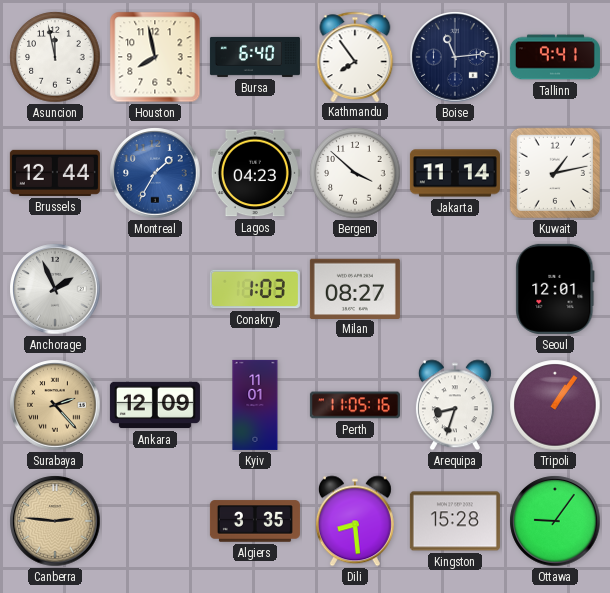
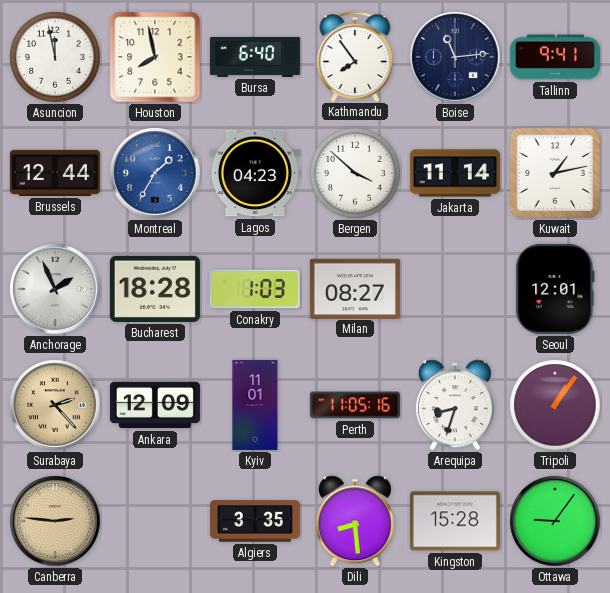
Bucharest: none -> 18:28
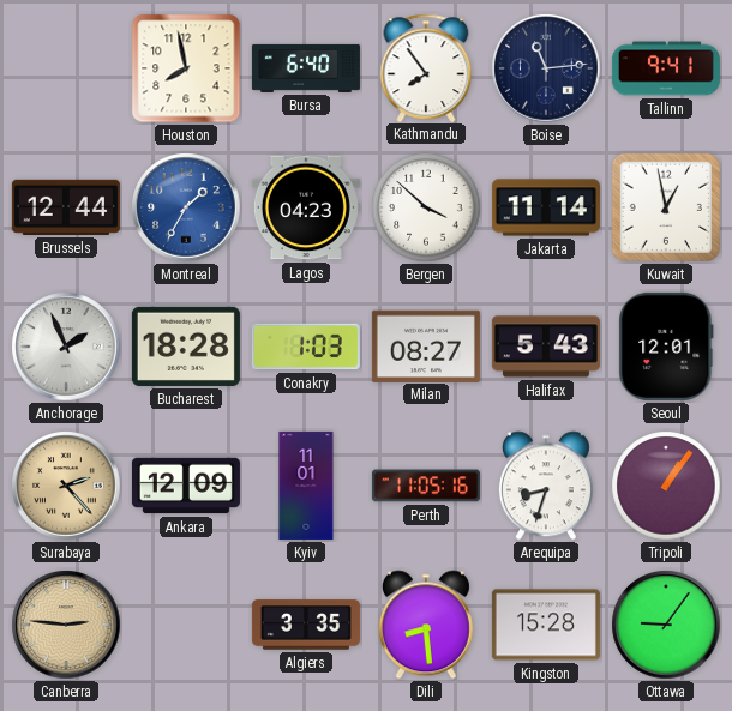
Asuncion: 11:58 -> none
Kuwait: 1:13 -> 12:58
Halifax: none -> 5:43
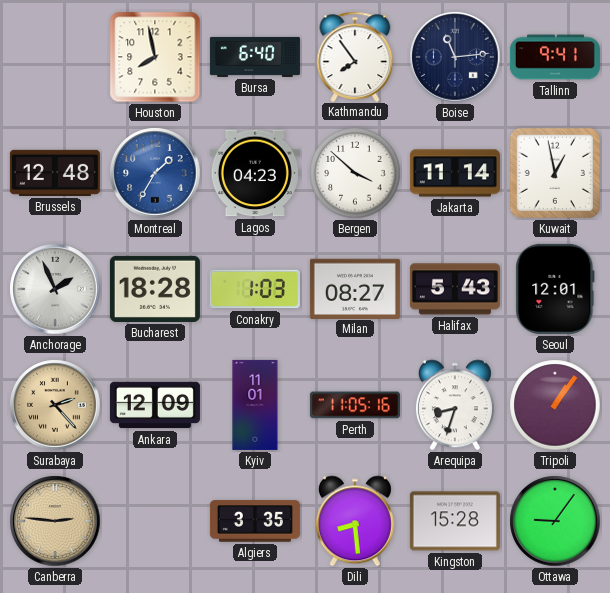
Brussels: 12:44 -> 12:48
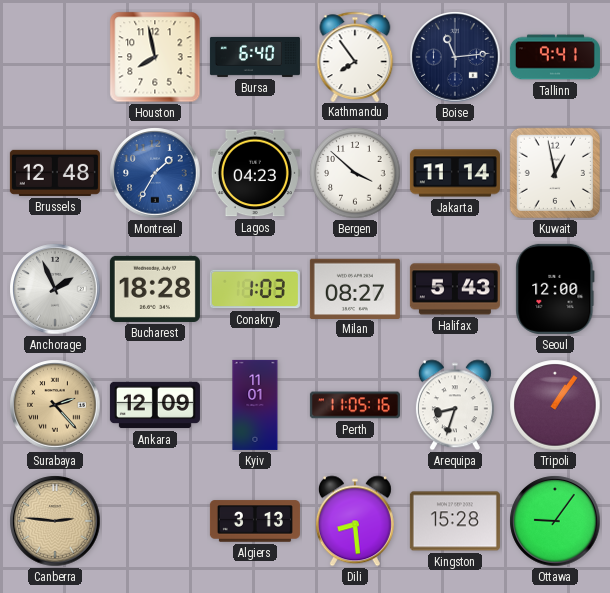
Seoul: 12:01 -> 12:00
Algiers: 3:35 -> 3:13
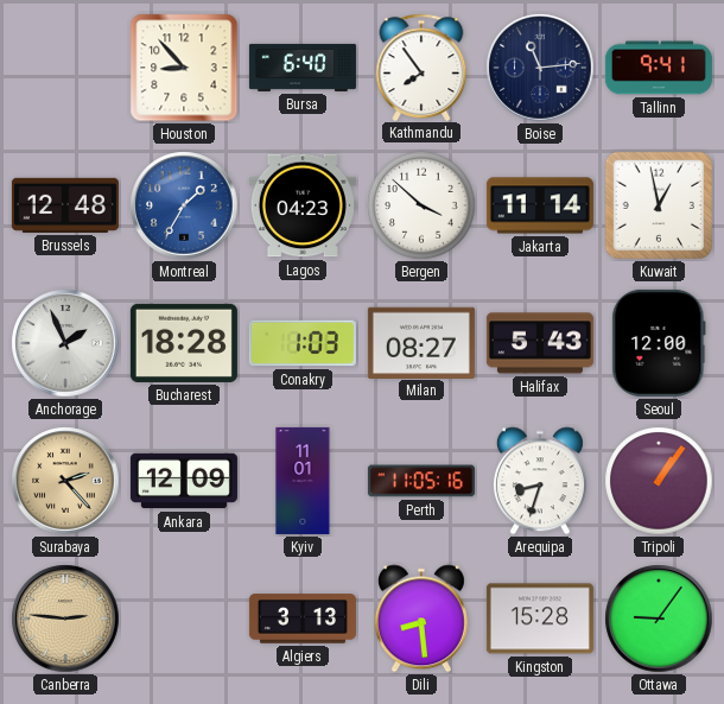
Houston: 7:58 -> 8:53
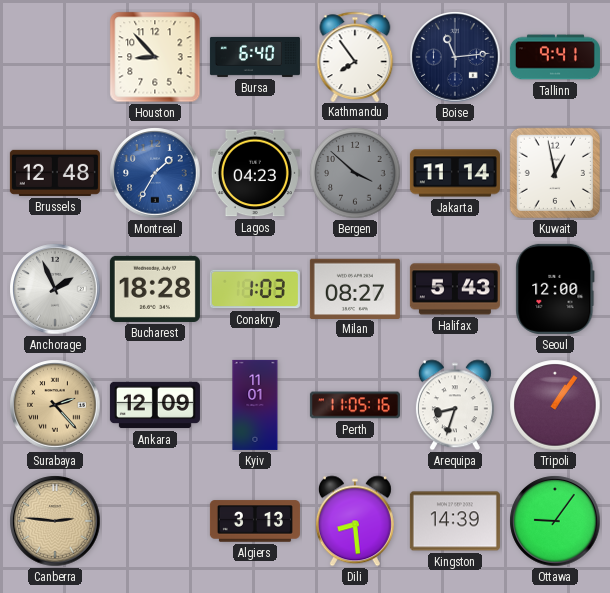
Bergen dial: white -> grey
Kingston: 15:28 -> 14:39
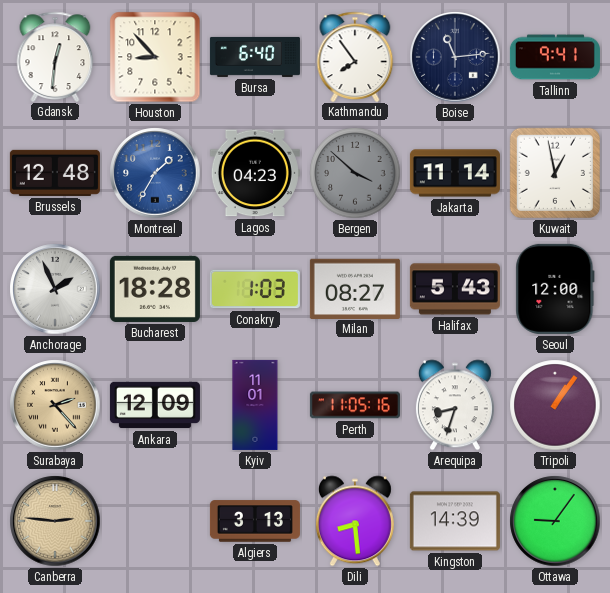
Gdansk: none -> 12:31
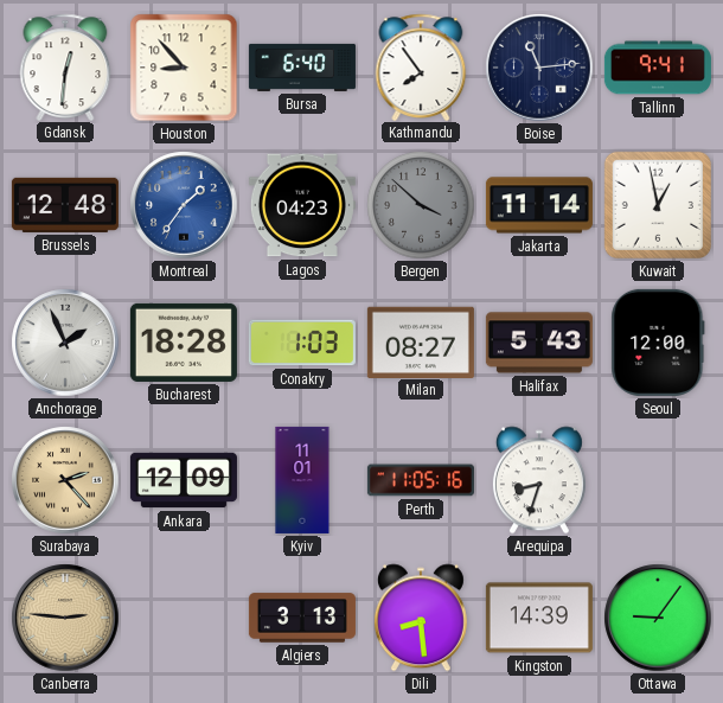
Montreal: 1:35 -> 1:36
Tripoli: 1:06 -> none
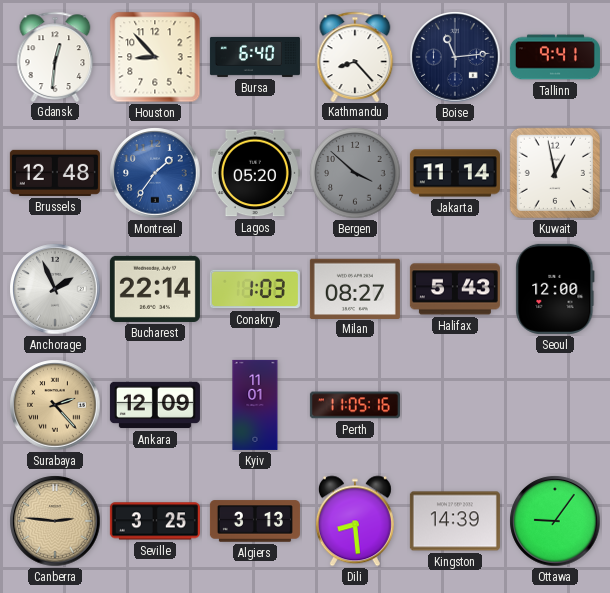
Kathmandu: 7:54 -> 8:23
Lagos: 04:23 -> 05:20
Bucharest: 18:28 -> 22:14
Arequipa: 8:33 -> none
Seville: none -> 3:25
